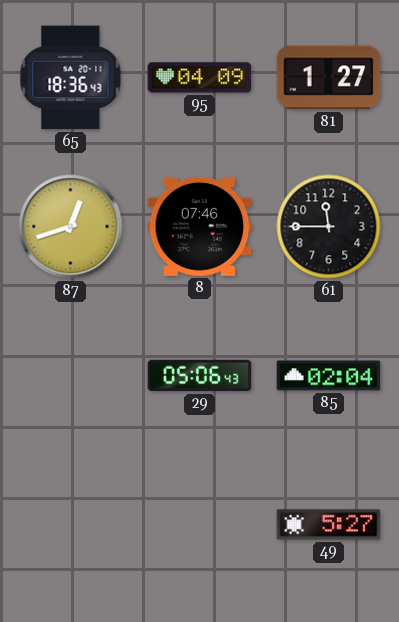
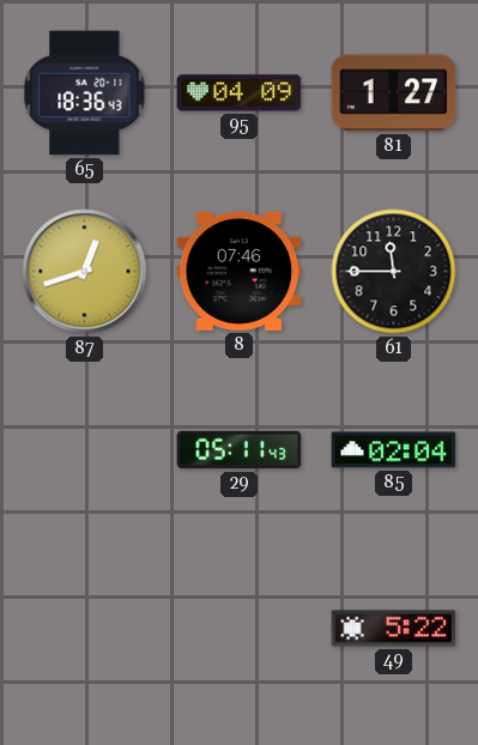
29: 05:06 -> 05:11
49: 5:27 -> 5:22
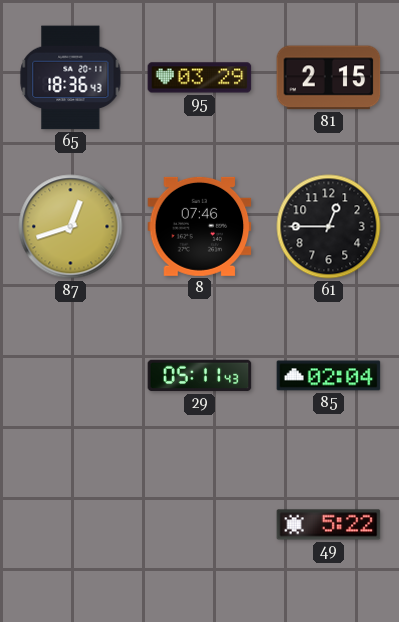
95: 04:09 -> 03:29
81: 1:27 -> 2:15
61: 11:45 -> 12:45
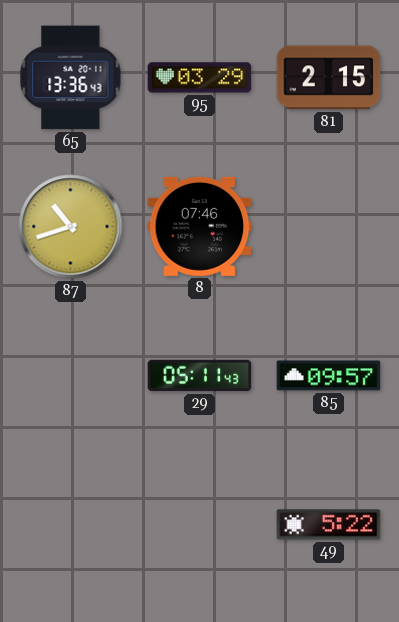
65: 18:36 -> 13:36
87: 12:42 -> 10:42
61: 12:45 -> none
85: 02:04 -> 09:57
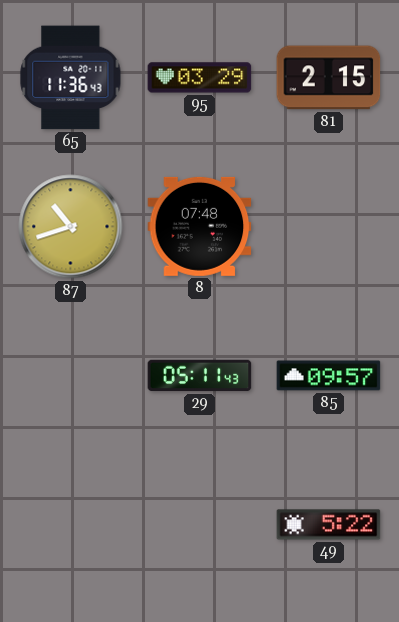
65: 13:36 -> 11:36
8: 07:46 -> 07:48
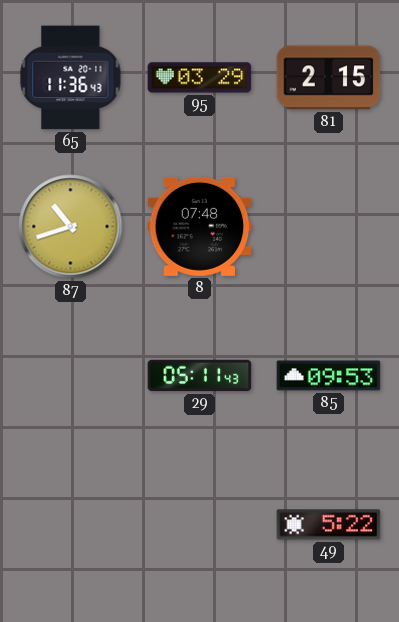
85: 09:57 -> 09:53
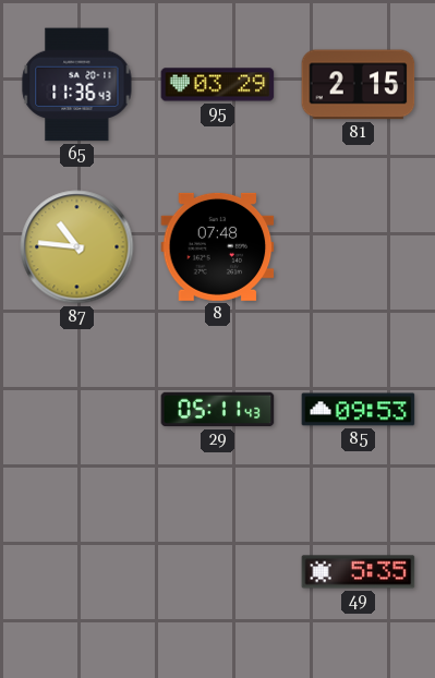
87: 10:42 -> 10:46
49: 5:22 -> 5:35
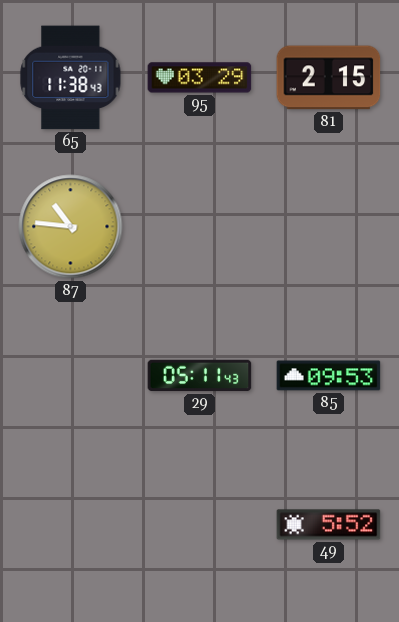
65: 11:36 -> 11:38
8: 07:48 -> none
49: 5:35 -> 5:52
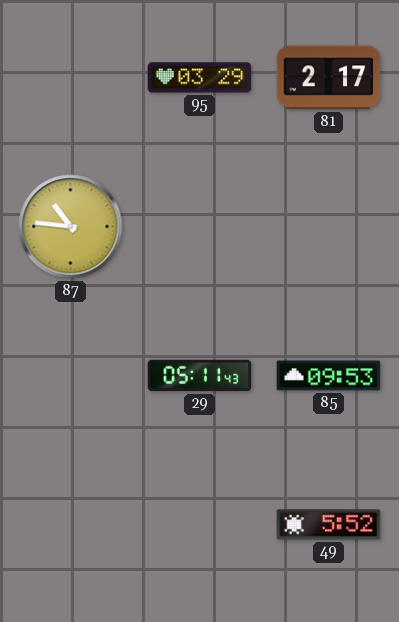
65: 11:38 -> none
81: 2:15 -> 2:17
